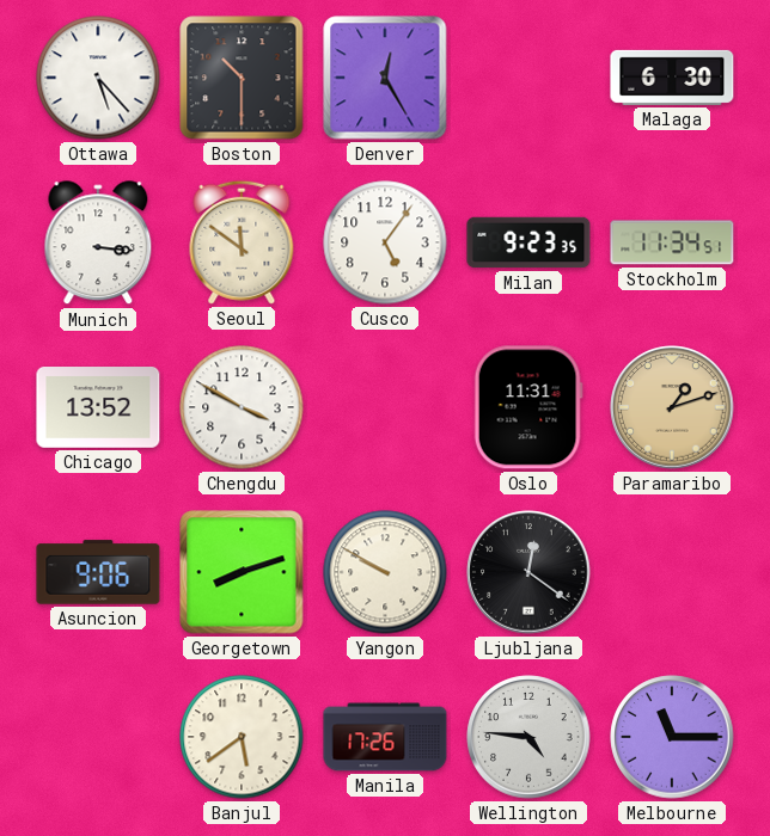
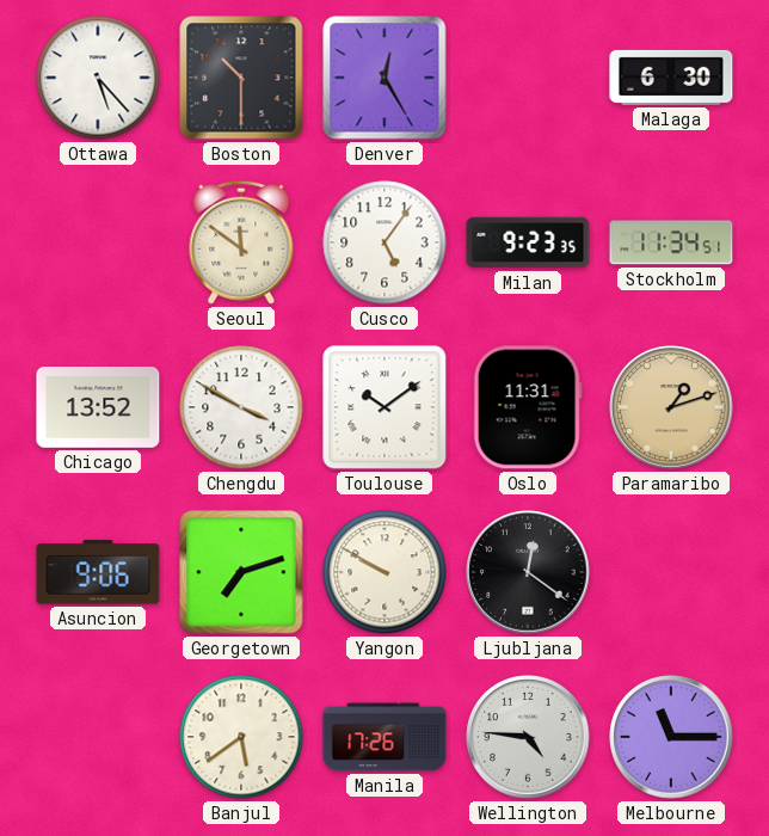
Munich: 3:16 -> none
Toulouse: none -> 10:09
Georgetown: 8:12 -> 7:12
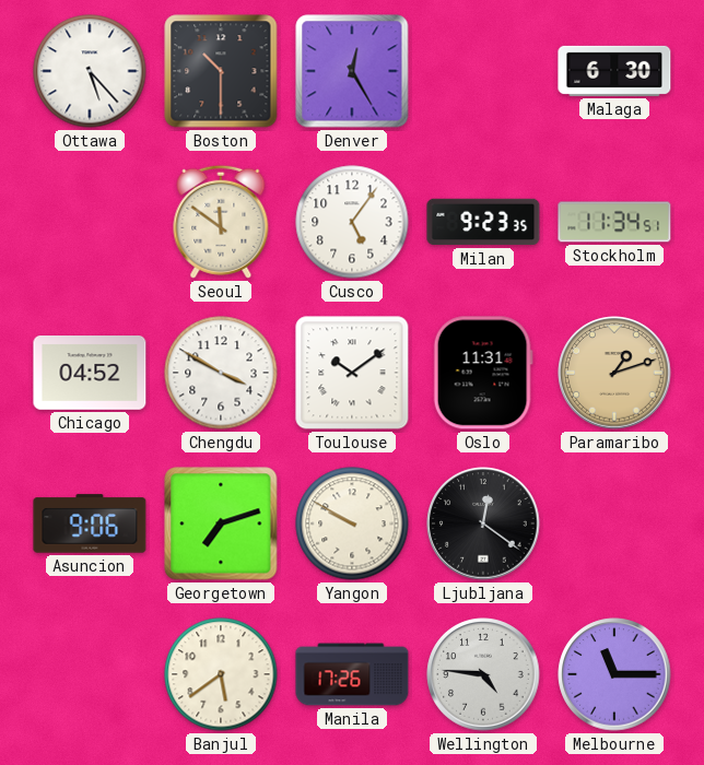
Chicago: 13:52 -> 04:52
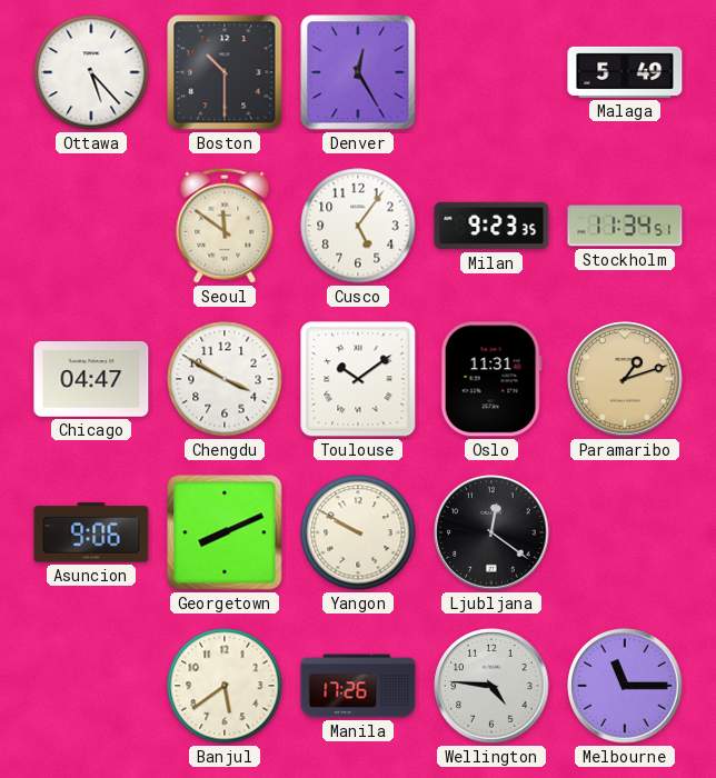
Malaga: 6:30 -> 5:49
Chicago: 04:52 -> 04:47
Georgetown: 7:12 -> 8:11
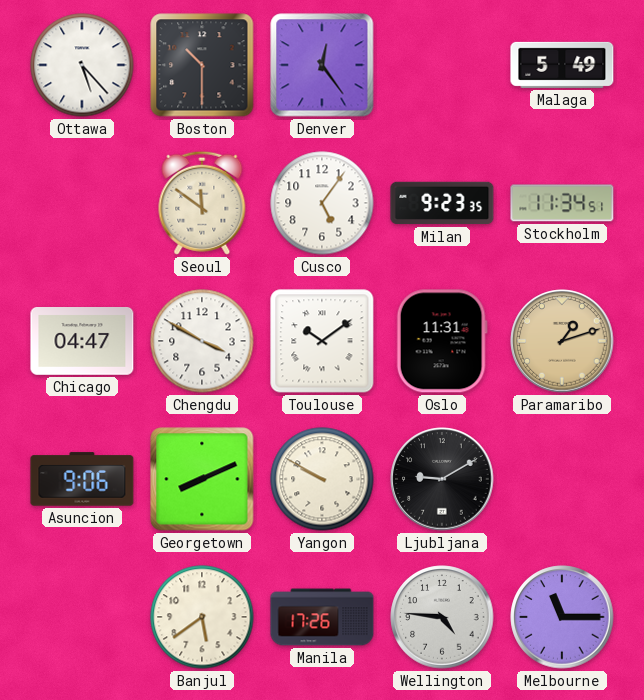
Denver: 12:25 -> 12:24
Ljubljana: 12:21 -> 9:10
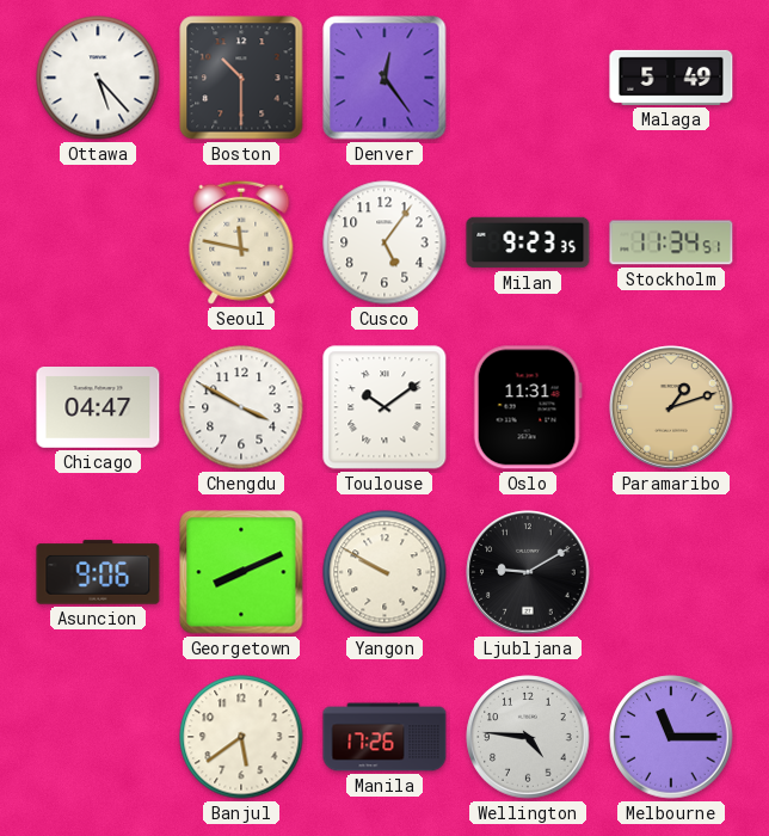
Seoul: 11:51 -> 11:47
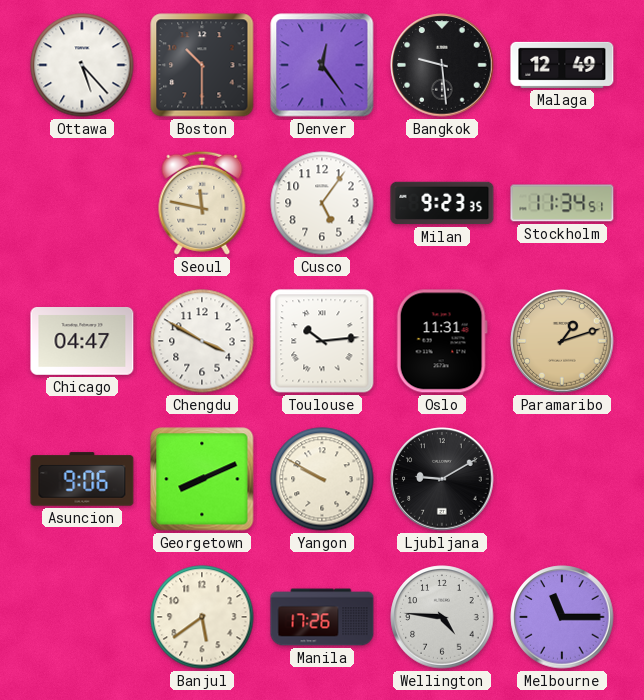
Bangkok: none -> 9:29
Malaga: 5:49 -> 12:49
Toulouse: 10:09 -> 10:14
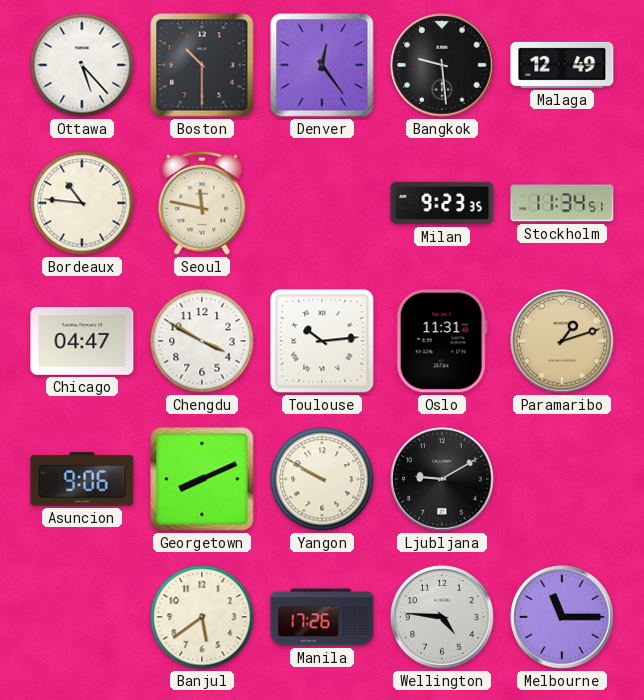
Bordeaux: none -> 10:46
Cusco: 5:06 -> none
